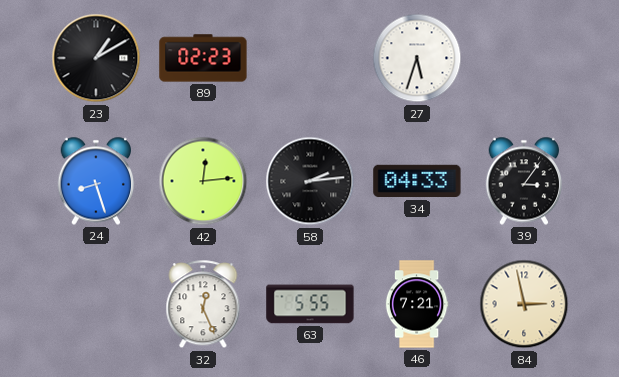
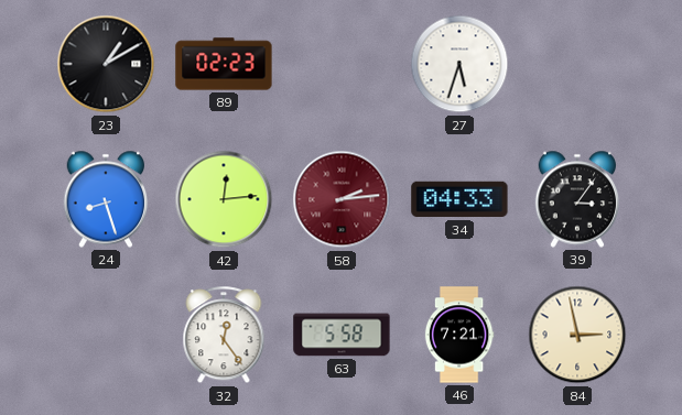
58 dial: black -> burgundy
32: 12:26 -> 12:24
63: 5:55 -> 5:58
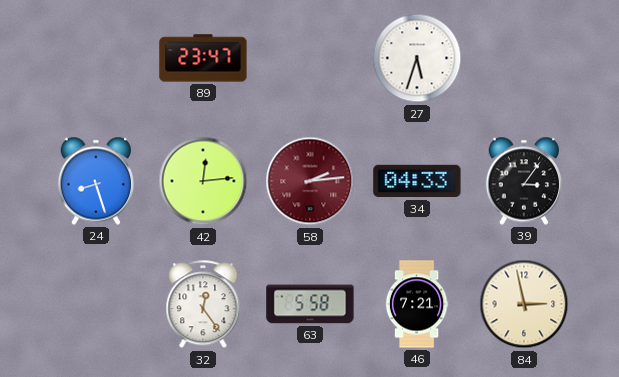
23: 1:10 -> none
89: 02:23 -> 23:47
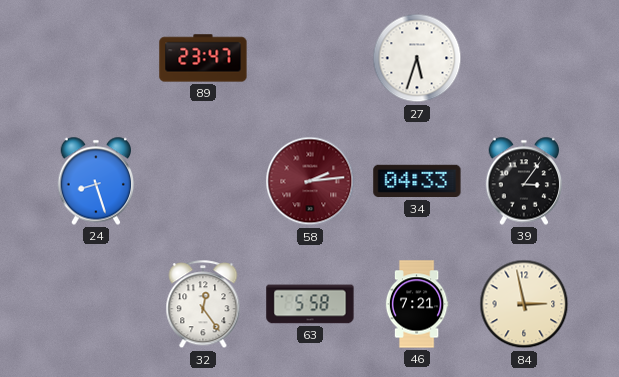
42: 12:14 -> none
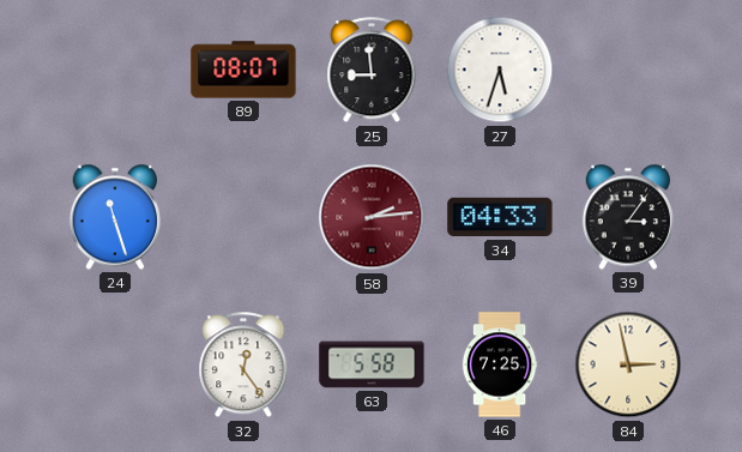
89: 23:47 -> 08:07
25: none -> 8:59
24: 8:27 -> 11:27
46: 7:21 -> 7:25
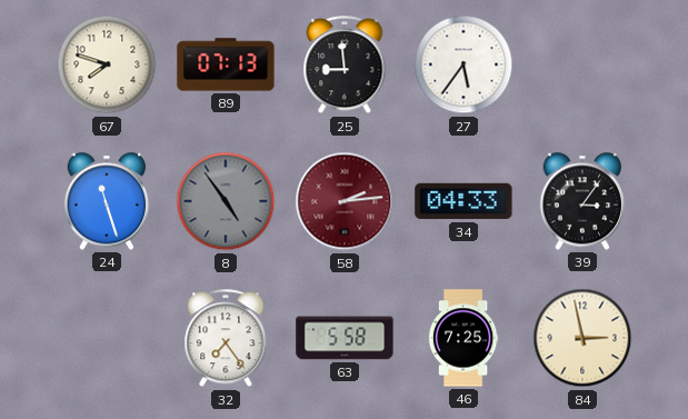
67: none -> 7:48
89: 08:07 -> 07:13
27: 5:33 -> 5:36
8: none -> 4:54
32: 12:24 -> 7:24
